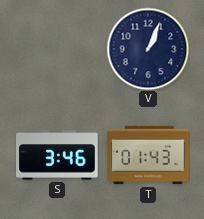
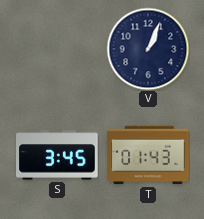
S: 3:46 -> 3:45
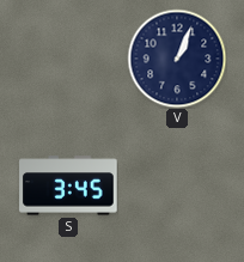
T: 01:43 -> none
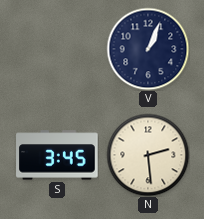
N: none -> 2:29
